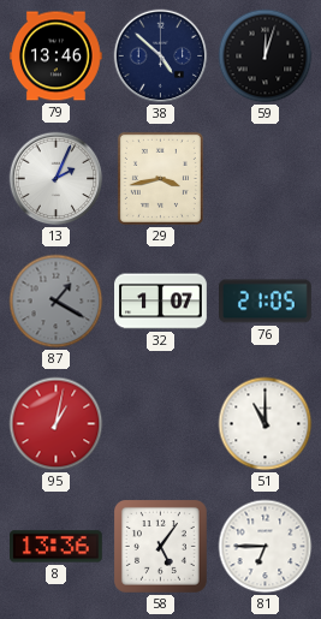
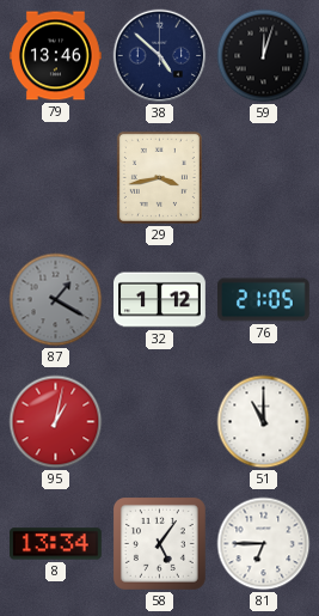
13: 2:04 -> none
32: 1:07 -> 1:12
8: 13:36 -> 13:34
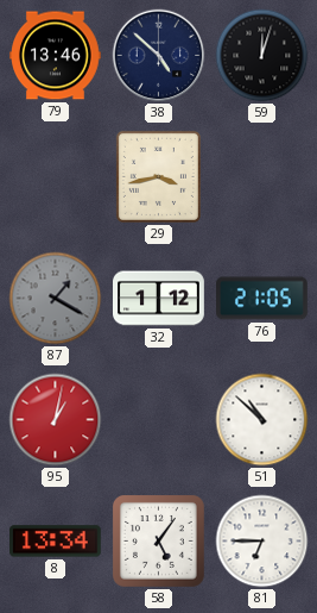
51: 11:00 -> 10:52
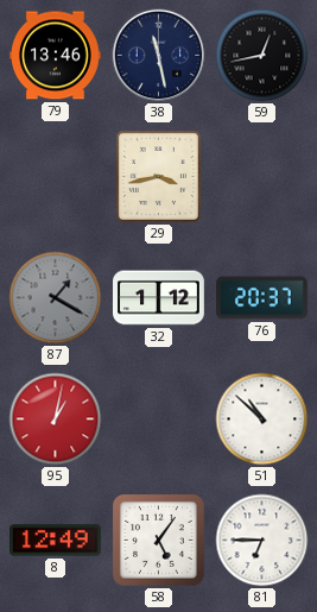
38: 4:52 -> 11:28
59: 12:03 -> 12:43
76: 21:05 -> 20:37
8: 13:34 -> 12:49
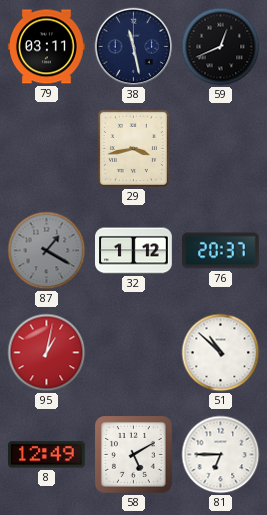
79: 13:46 -> 03:11
59: 12:43 -> 12:41
58: 5:06 -> 5:10
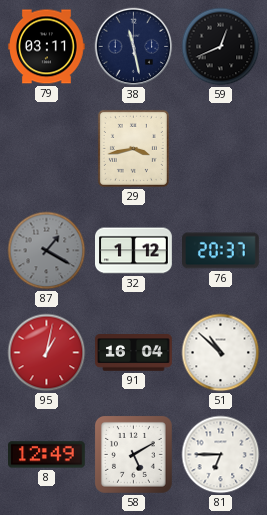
91: none -> 16:04
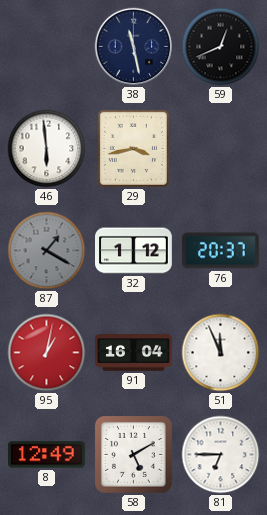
79: 03:11 -> none
46: none -> 5:59
51: 10:52 -> 11:56
